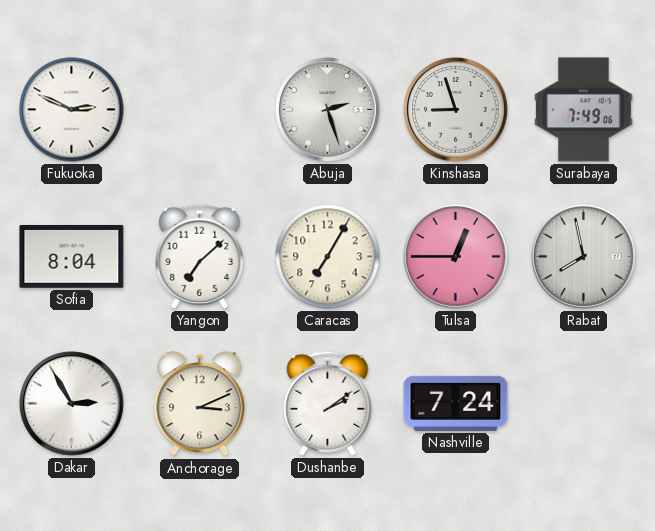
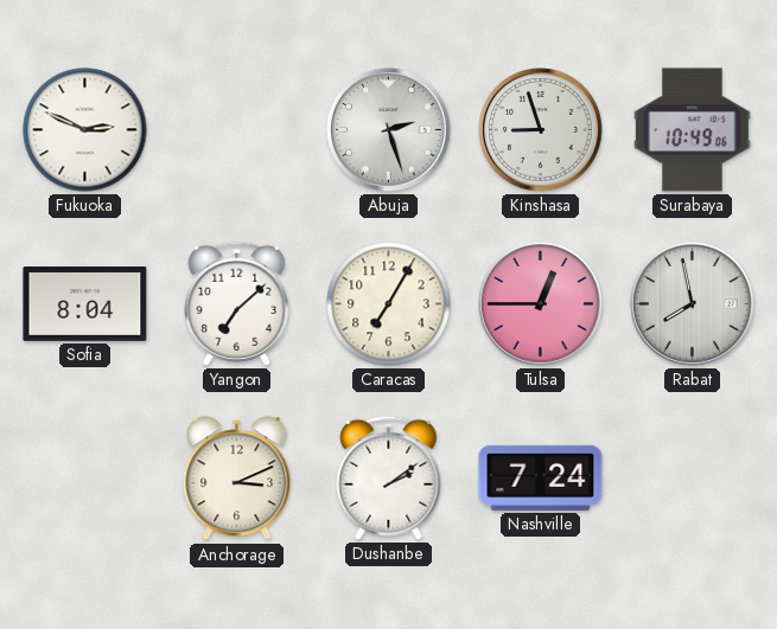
Surabaya: 7:49 -> 10:49
Dakar: 2:55 -> none
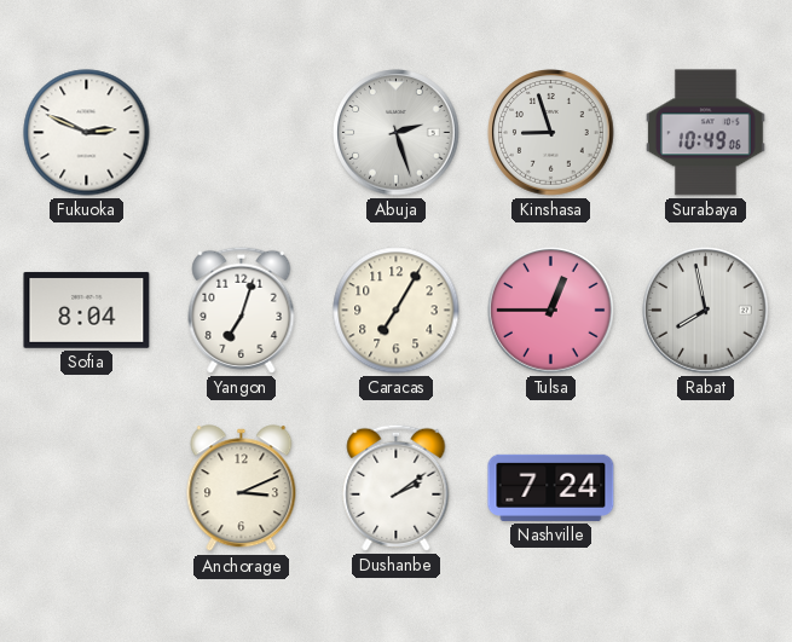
Yangon: 7:08 -> 7:03
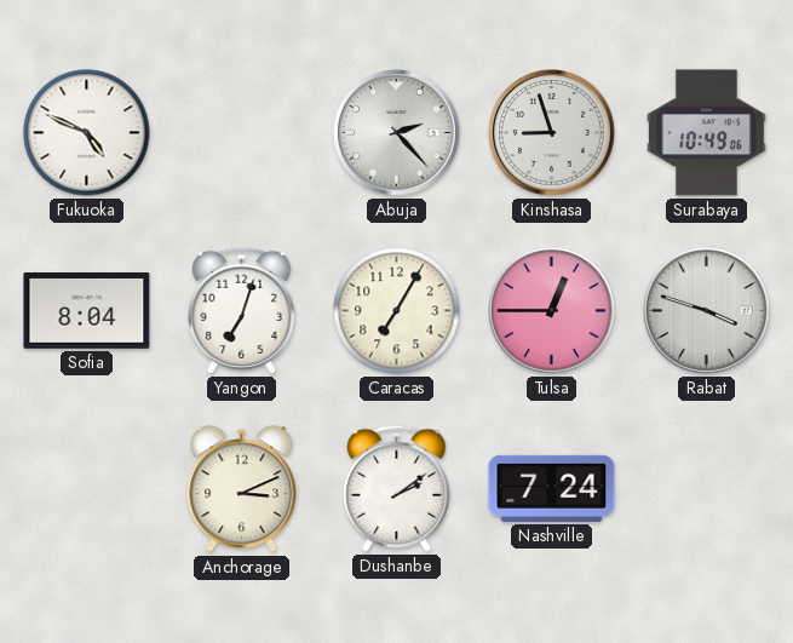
Fukuoka: 2:49 -> 4:49
Abuja: 2:27 -> 2:23
Rabat: 7:58 -> 3:48
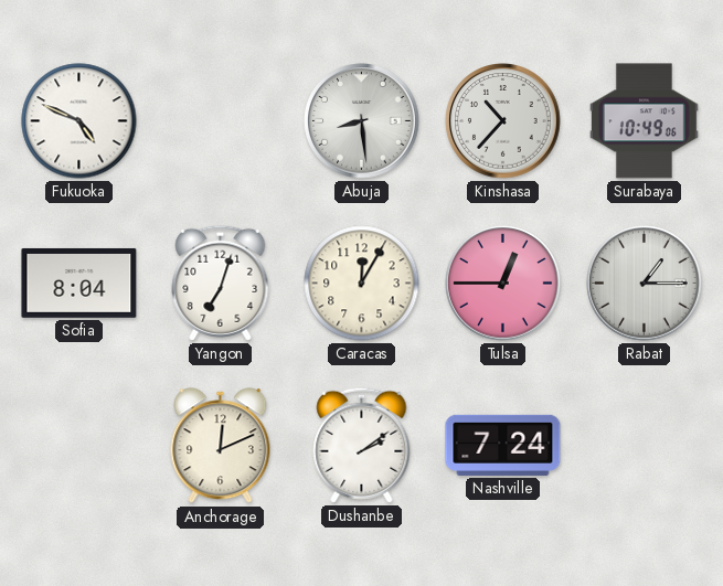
Abuja: 2:23 -> 8:29
Kinshasa: 8:57 -> 10:37
Caracas: 7:05 -> 12:05
Rabat: 3:48 -> 1:15
Anchorage: 3:11 -> 12:11
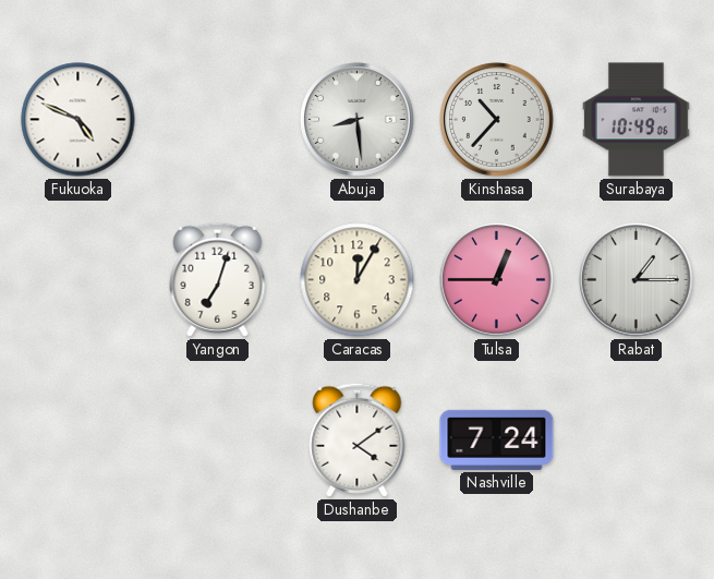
Sofia: 8:04 -> none
Anchorage: 12:11 -> none
Dushanbe: 2:09 -> 4:09
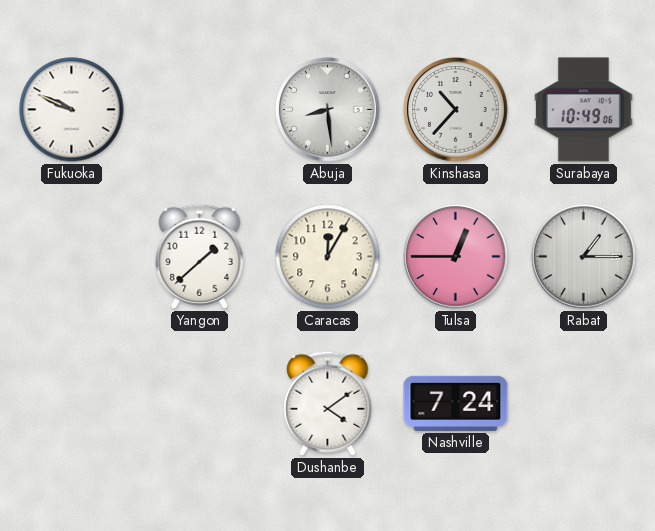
Fukuoka: 4:49 -> 9:49
Yangon: 7:03 -> 1:38
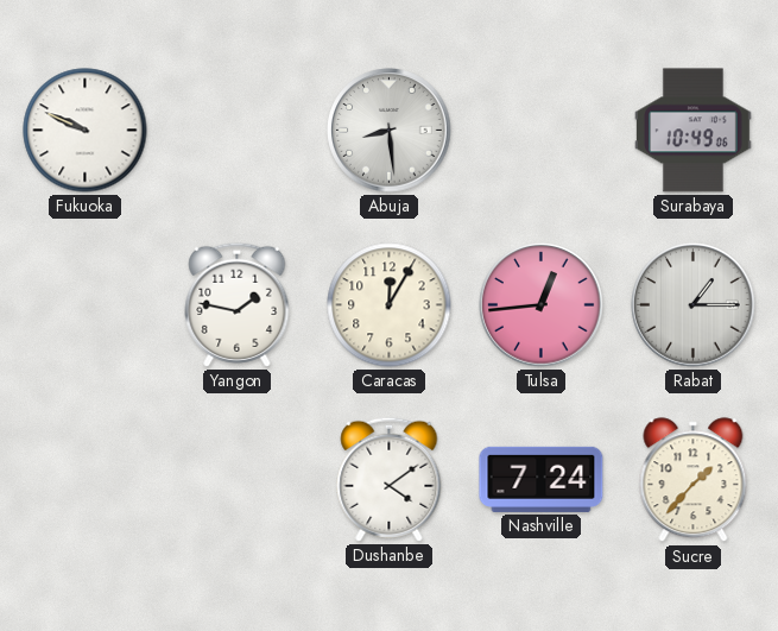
Kinshasa: 10:37 -> none
Yangon: 1:38 -> 1:47
Tulsa: 12:45 -> 12:44
Sucre: none -> 1:37
